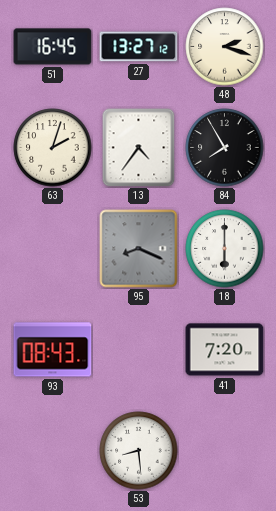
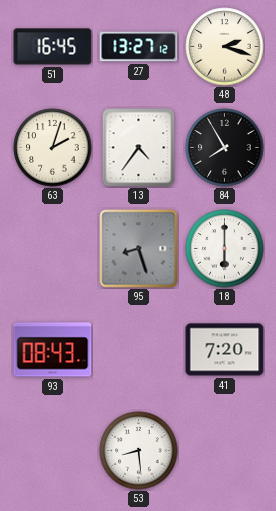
95: 8:19 -> 8:27
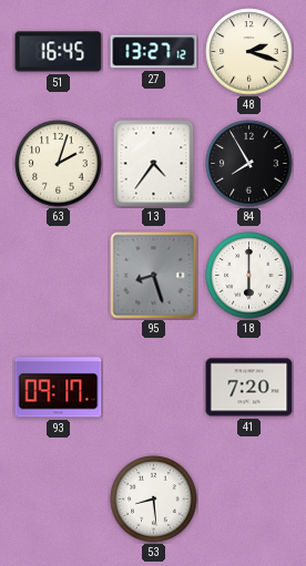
93: 08:43 -> 09:17
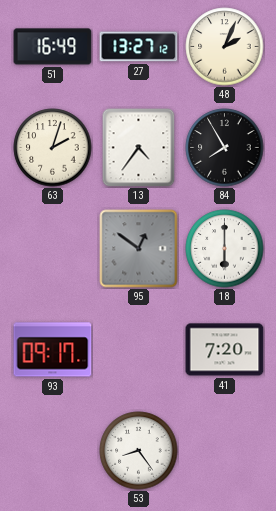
51: 16:45 -> 16:49
48: 2:18 -> 2:04
95: 8:27 -> 12:51
53: 8:29 -> 8:24
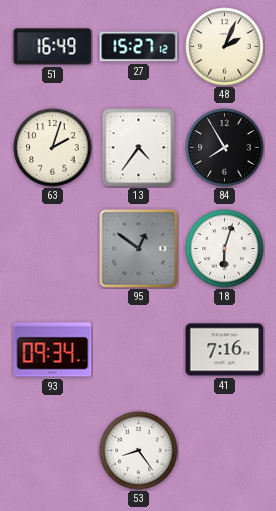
27: 13:27 -> 15:27
18: 6:00 -> 6:03
93: 09:17 -> 09:34
41: 7:20 -> 7:16
